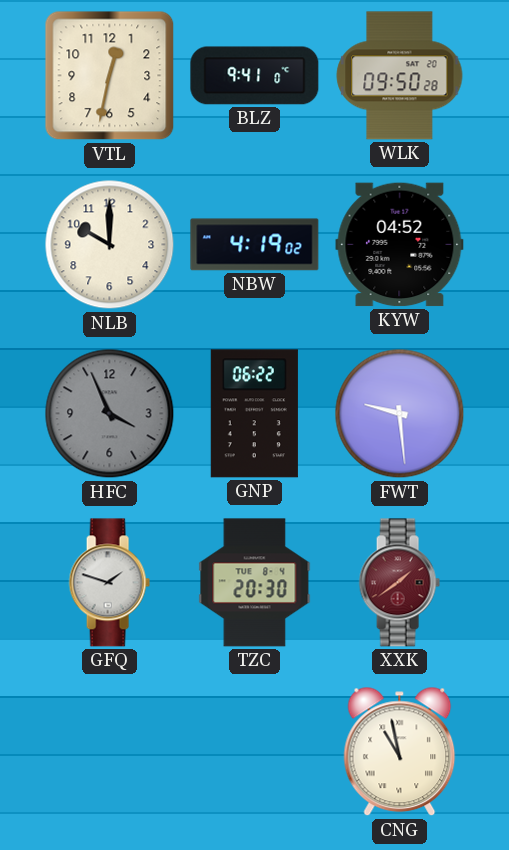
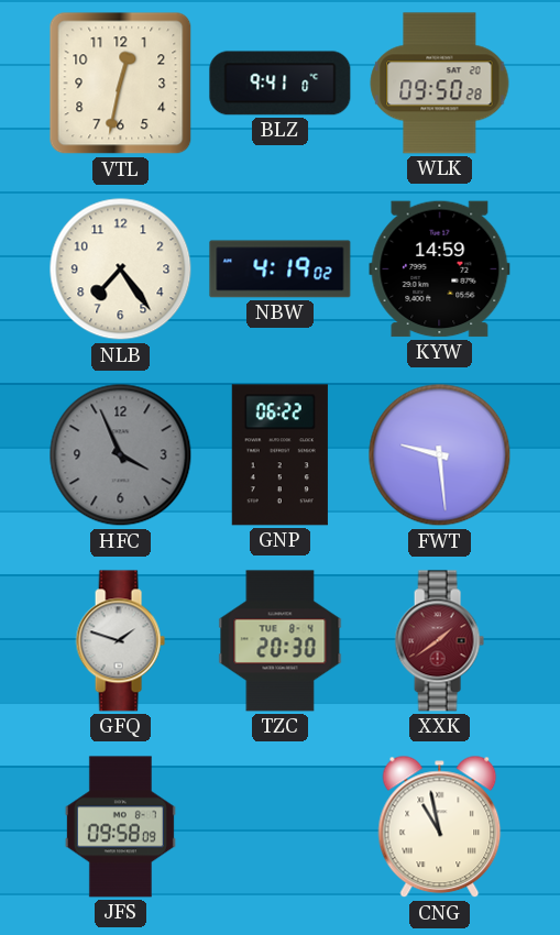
NLB: 10:00 -> 7:24
KYW: 04:52 -> 14:59
JFS: none -> 09:58
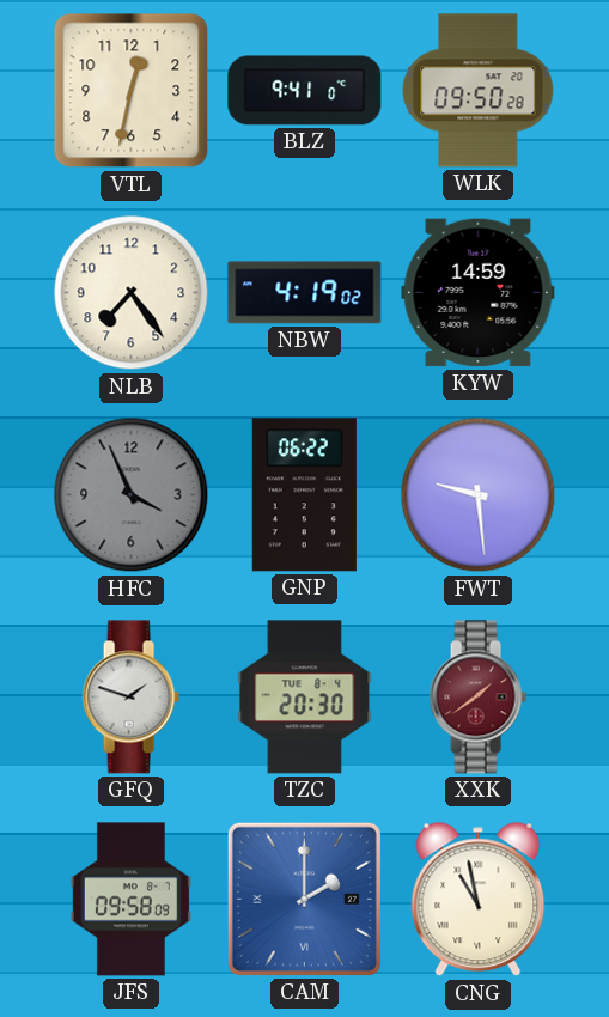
CAM: none -> 2:00
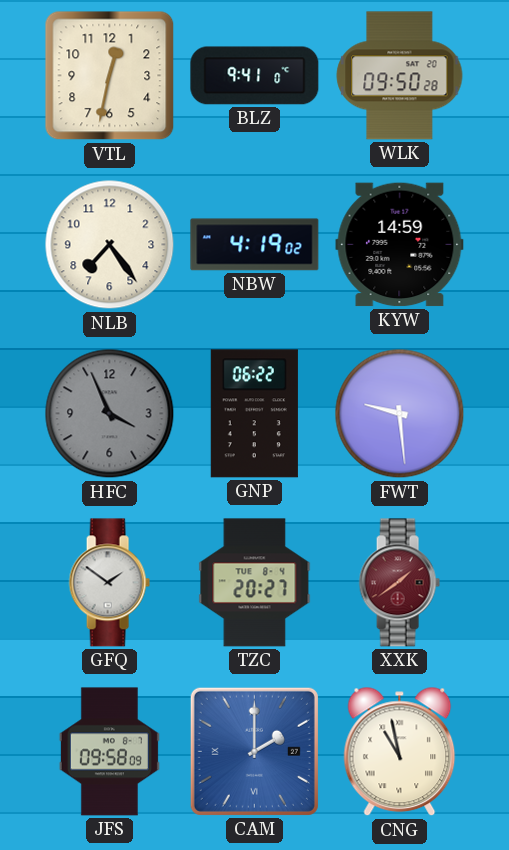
GFQ: 1:48 -> 1:51
TZC: 20:30 -> 20:27
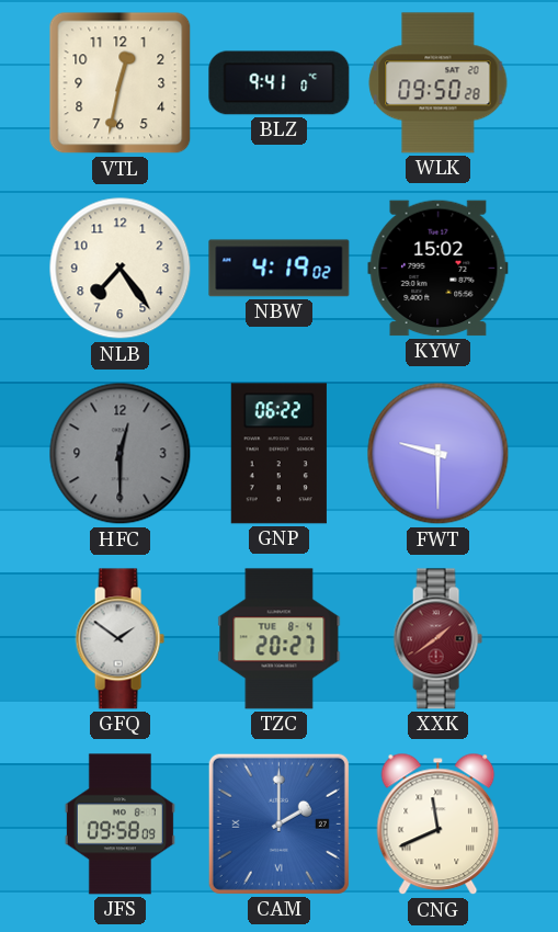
KYW: 14:59 -> 15:02
HFC: 3:56 -> 12:30
FWT: 9:29 -> 9:30
CNG: 10:58 -> 11:41
